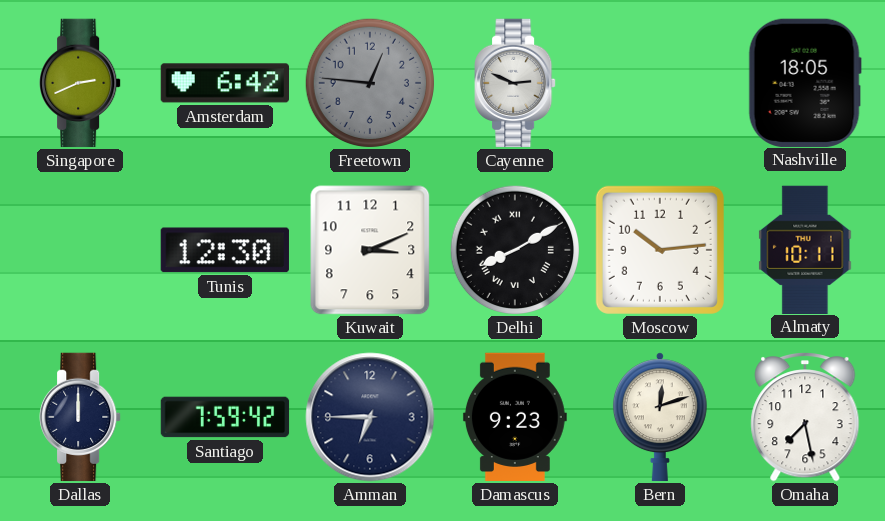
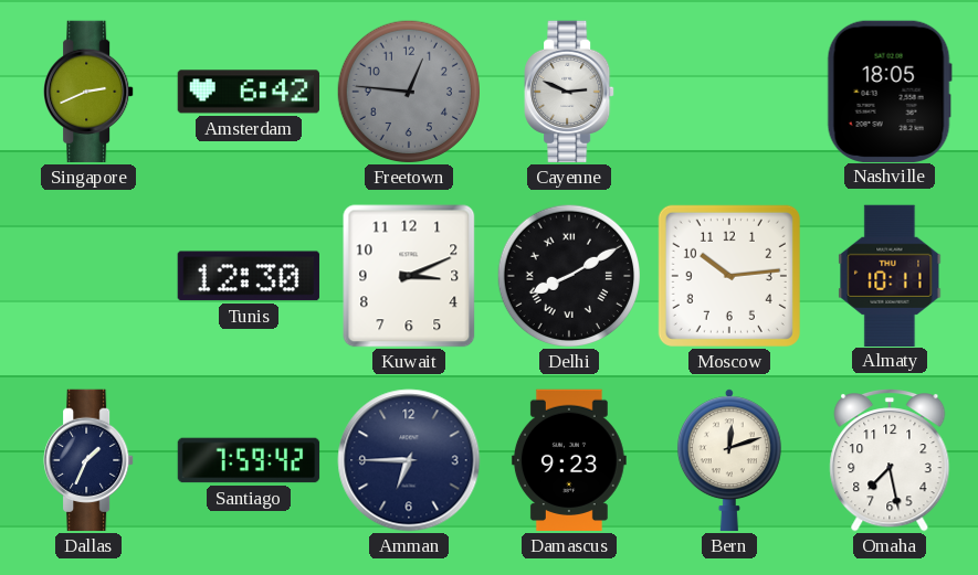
Dallas: 12:00 -> 1:34
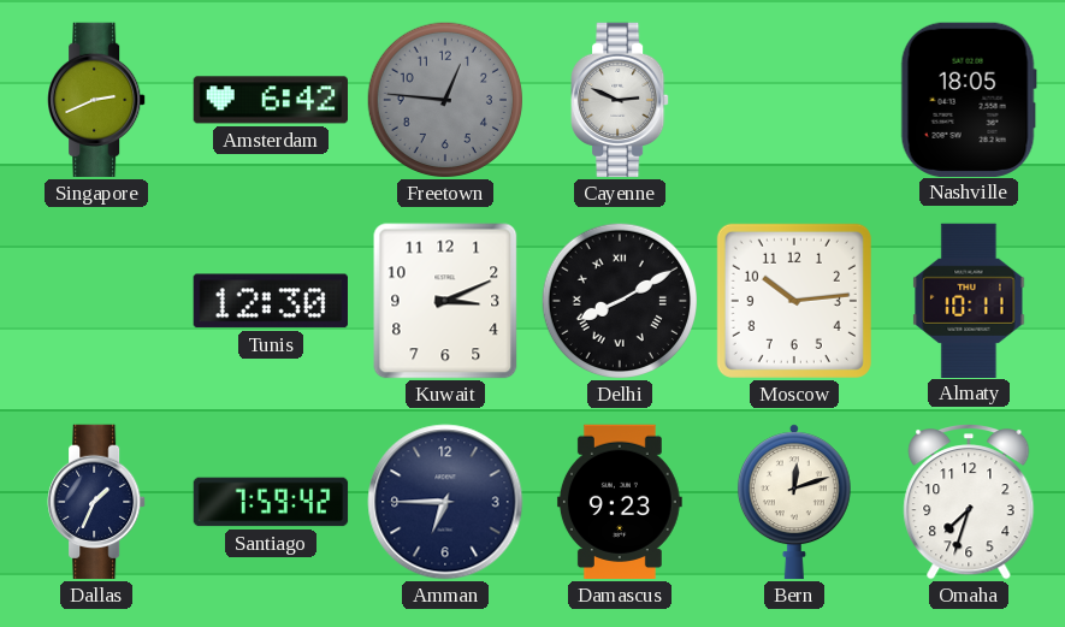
Omaha: 7:28 -> 7:33
